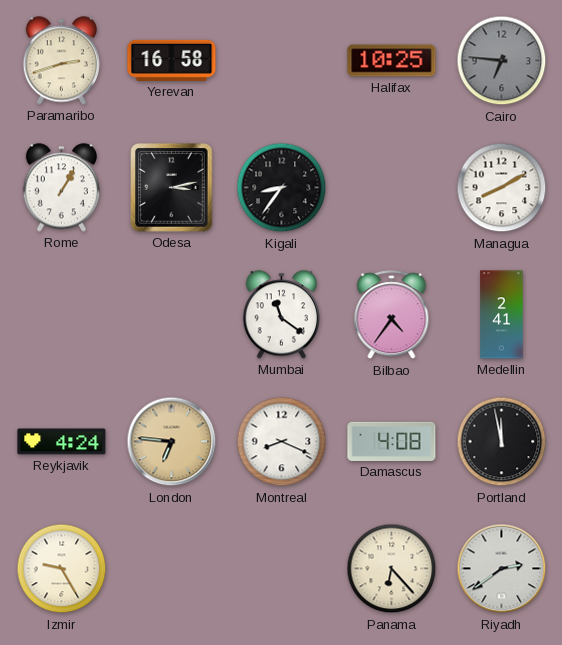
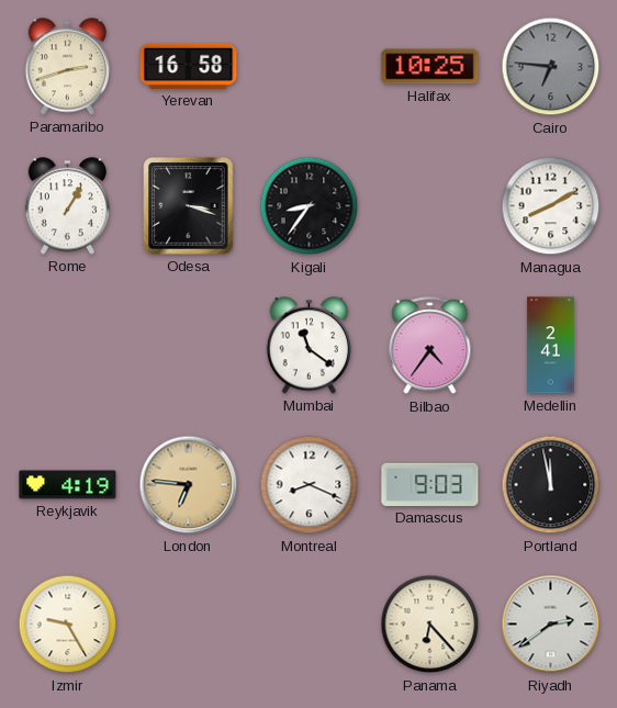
Odesa: 3:13 -> 3:18
Reykjavik: 4:24 -> 4:19
Damascus: 4:08 -> 9:03
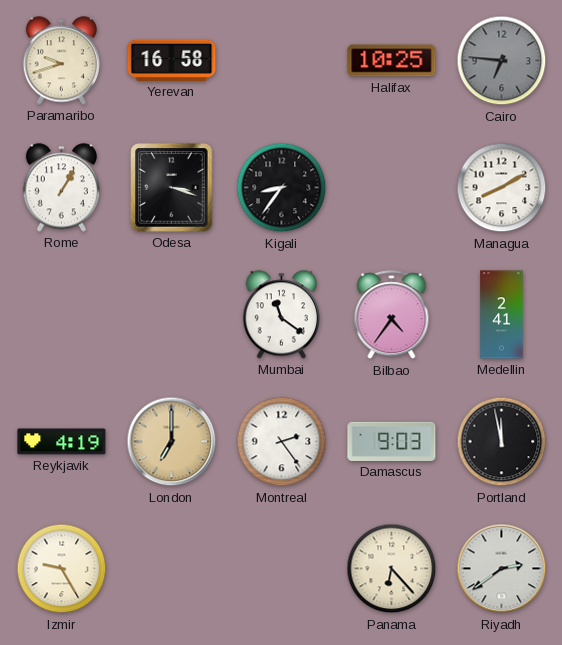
Paramaribo: 2:42 -> 9:42
London: 6:46 -> 7:00
Montreal: 8:19 -> 2:24
